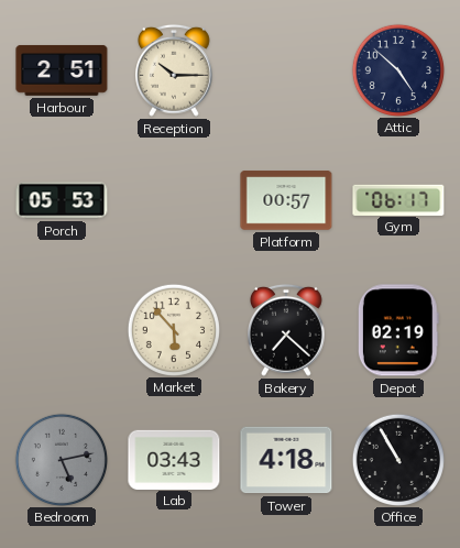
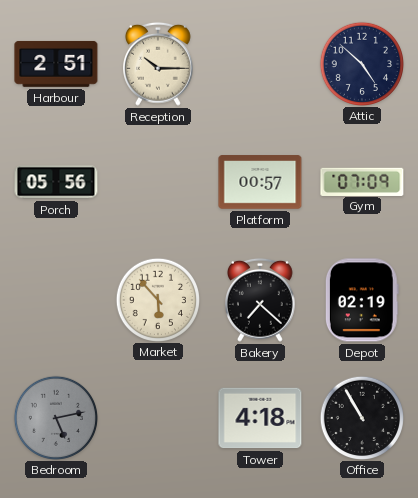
Porch: 05:53 -> 05:56
Gym: 06:17 -> 07:09
Lab: 03:43 -> none
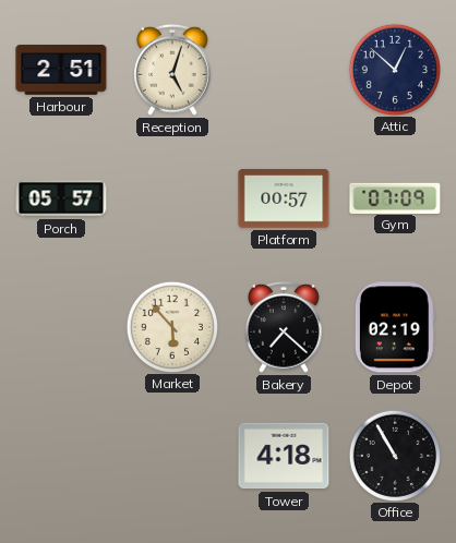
Reception: 10:15 -> 5:03
Attic: 4:52 -> 12:52
Porch: 05:56 -> 05:57
Bedroom: 5:13 -> none
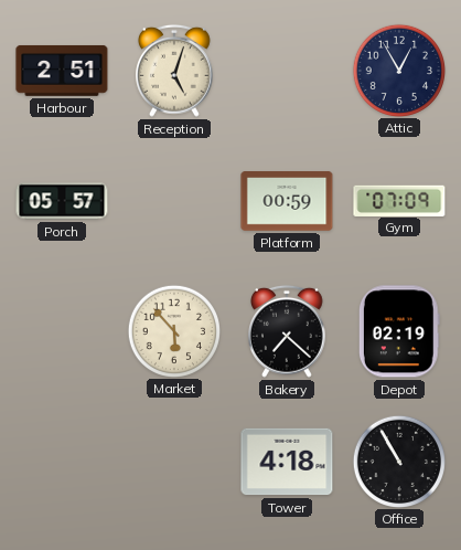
Attic: 12:52 -> 12:55
Platform: 00:57 -> 00:59
